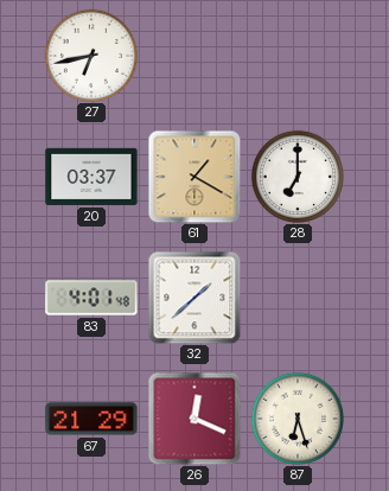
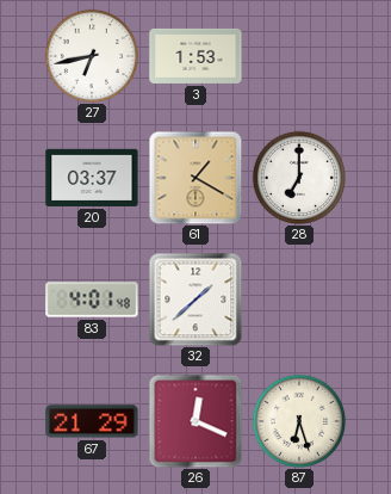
3: none -> 1:53
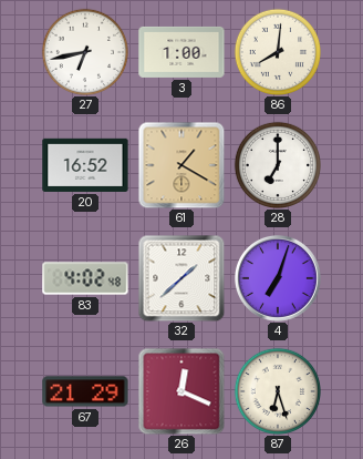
3: 1:53 -> 1:00
86: none -> 8:01
20: 03:37 -> 16:52
83: 4:01 -> 4:02
4: none -> 7:03
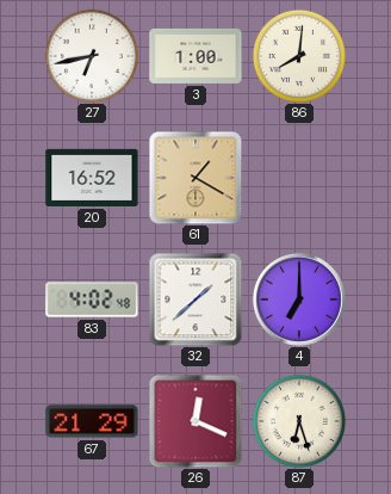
28: 7:00 -> none
4: 7:03 -> 7:00
